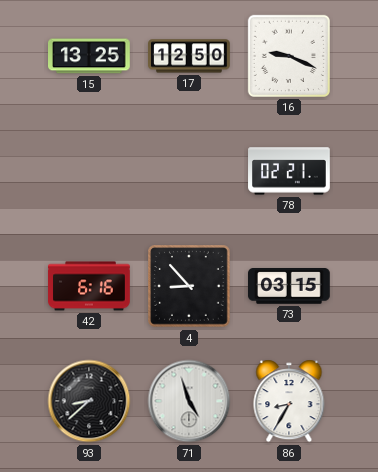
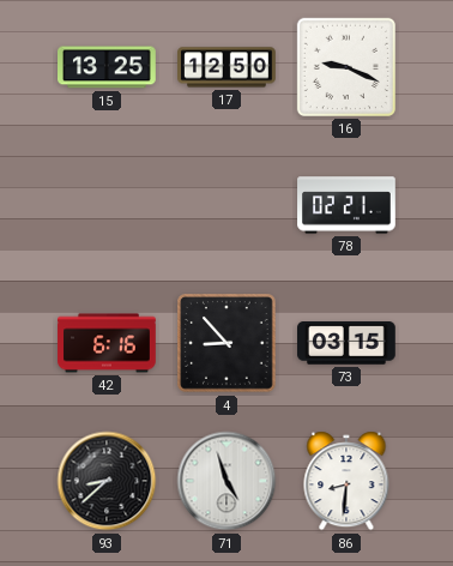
86: 8:35 -> 8:31
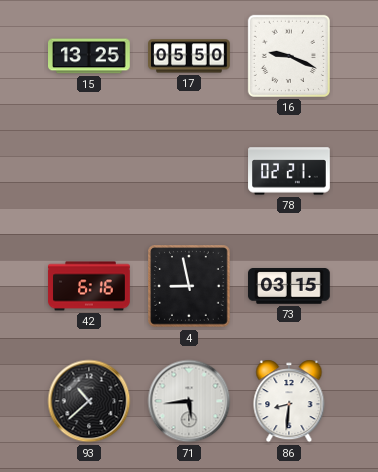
17: 12:50 -> 05:50
4: 8:53 -> 8:58
93: 8:38 -> 10:38
71: 4:57 -> 5:44
